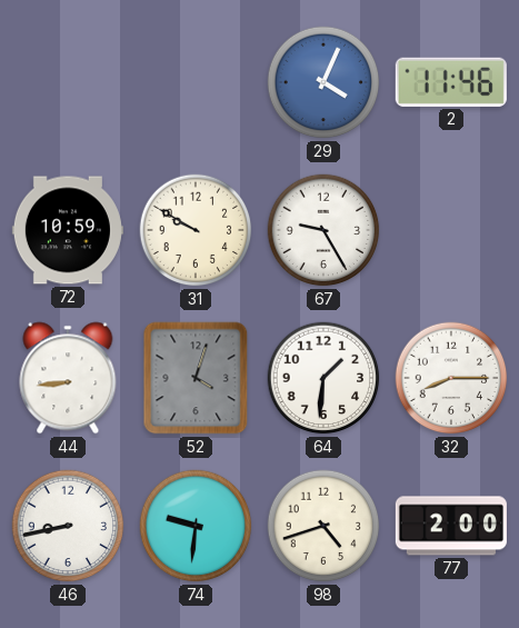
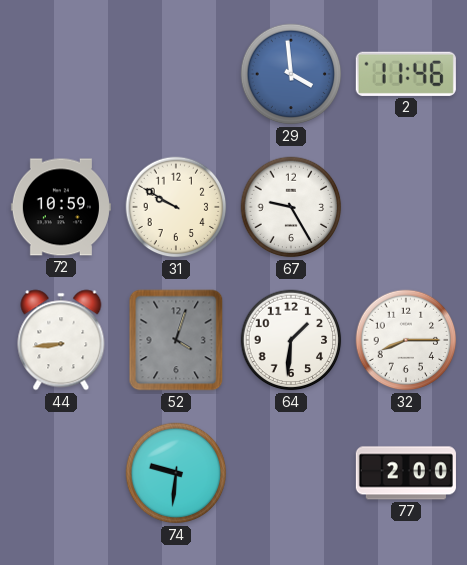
29: 4:04 -> 3:59
46: 8:43 -> none
98: 4:42 -> none
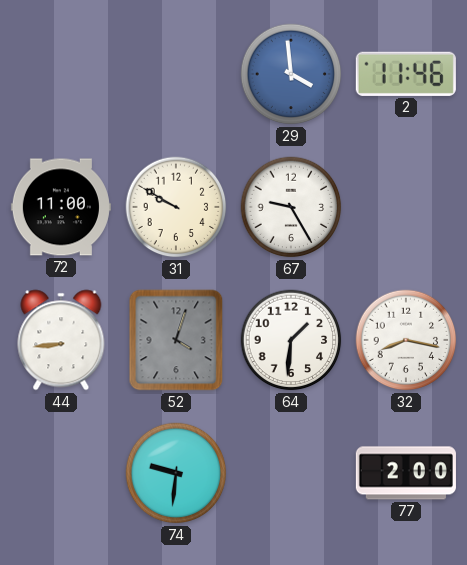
72: 10:59 -> 11:00
32: 8:15 -> 8:17
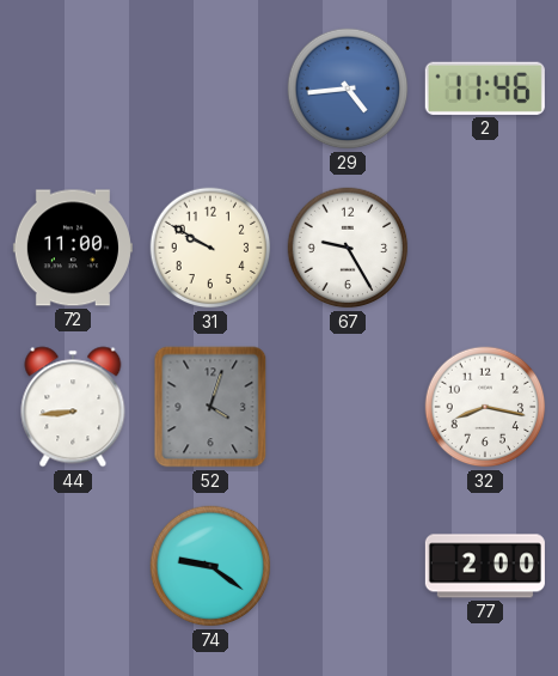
29: 3:59 -> 4:44
64: 1:31 -> none
74: 9:31 -> 9:21
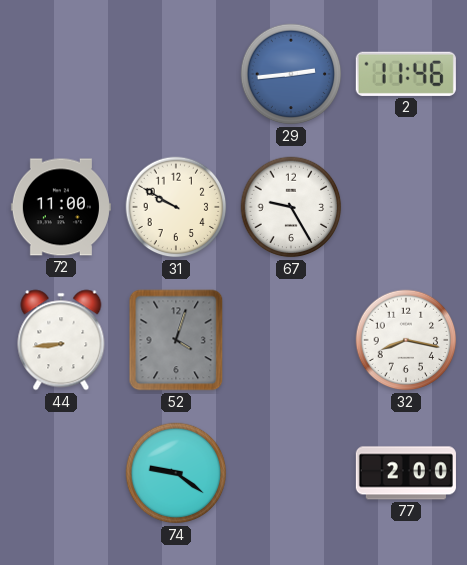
29: 4:44 -> 2:44
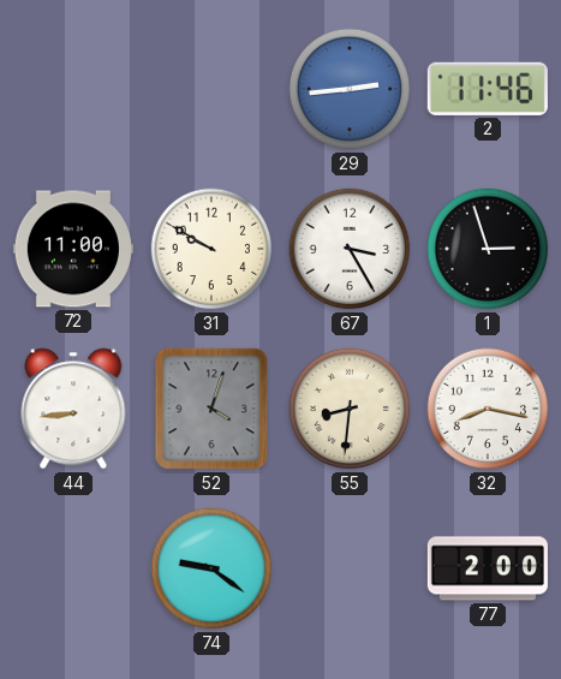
67: 9:25 -> 3:25
1: none -> 2:57
55: none -> 8:31
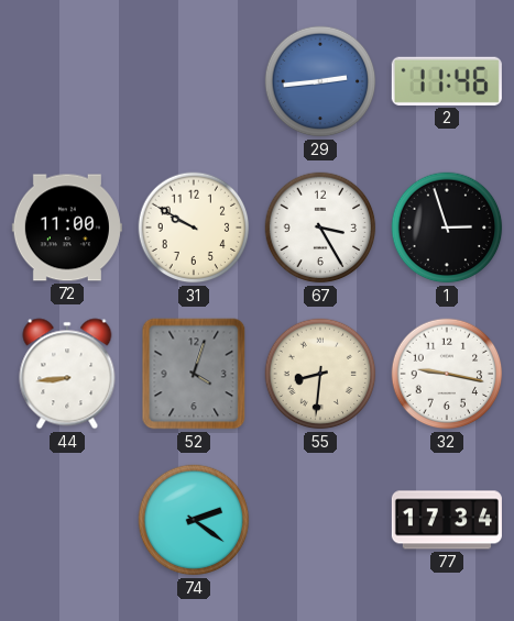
32: 8:17 -> 9:17
74: 9:21 -> 2:21
77: 2:00 -> 17:34
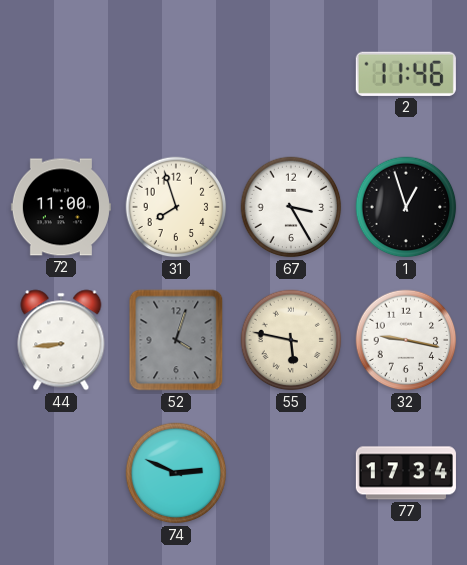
29: 2:44 -> none
31: 9:50 -> 7:57
1: 2:57 -> 12:57
55: 8:31 -> 5:47
74: 2:21 -> 2:49
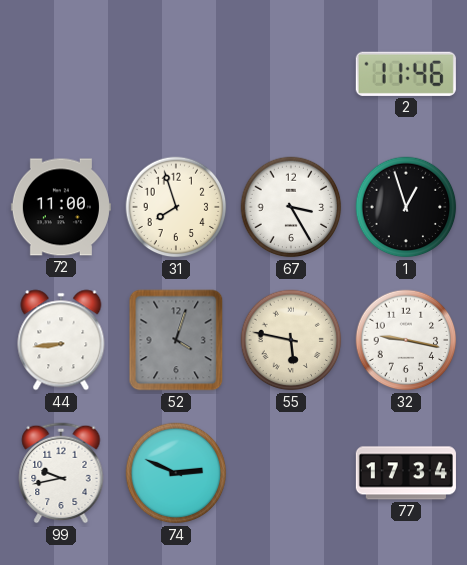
99: none -> 9:43
